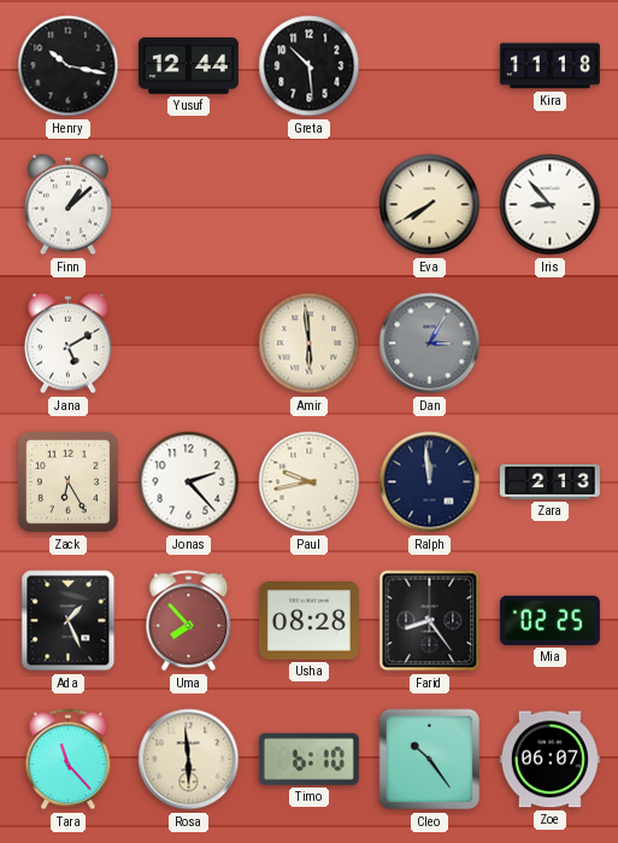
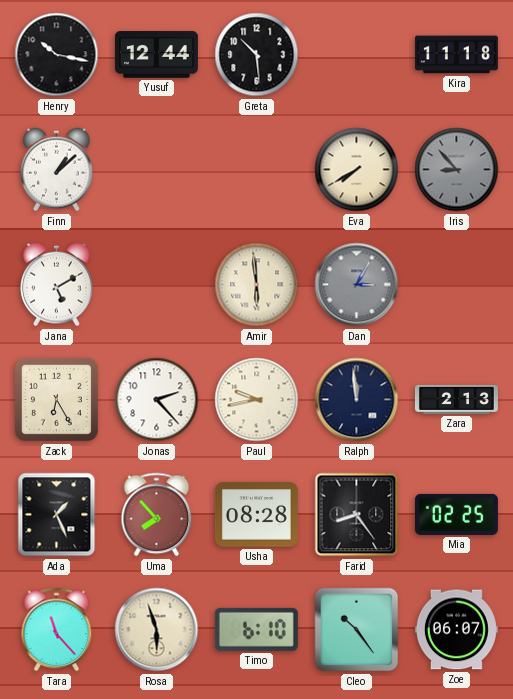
Iris dial: white -> grey
Rosa: 5:59 -> 5:57
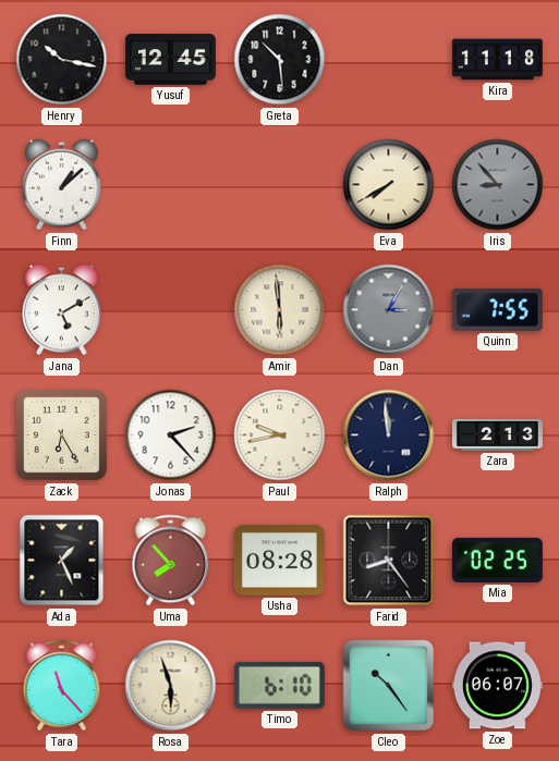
Yusuf: 12:44 -> 12:45
Quinn: none -> 7:55
